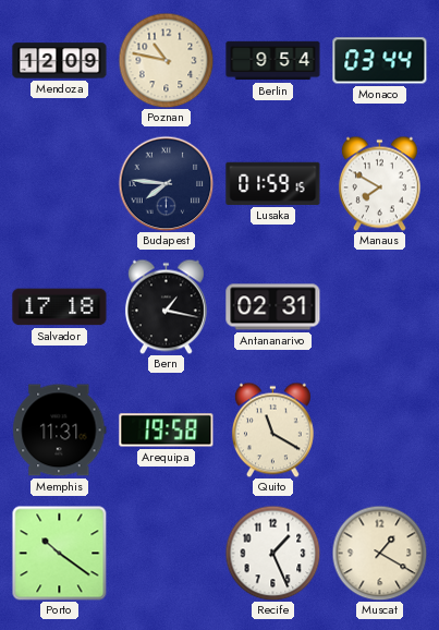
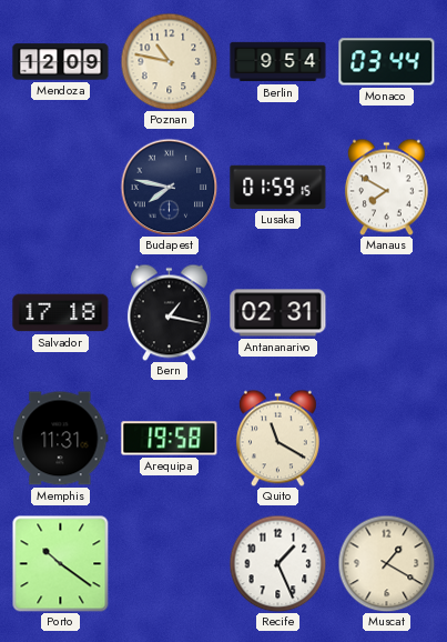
Budapest: 7:46 -> 7:47
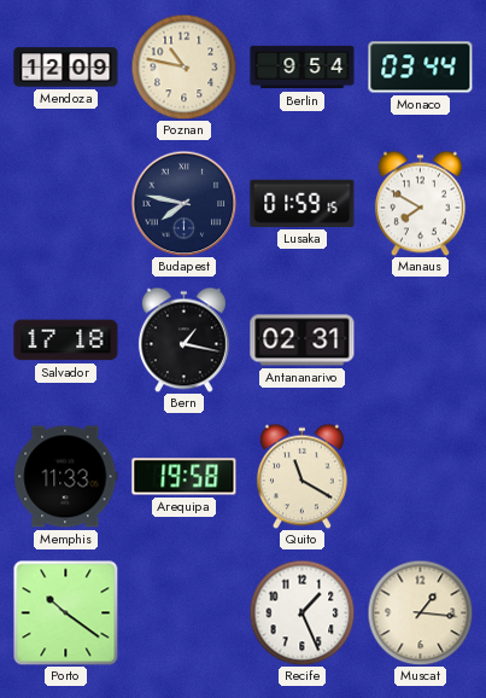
Memphis: 11:31 -> 11:33
Muscat: 1:20 -> 1:16
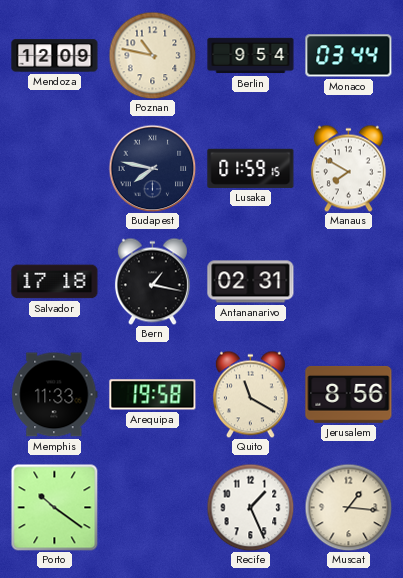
Jerusalem: none -> 8:56
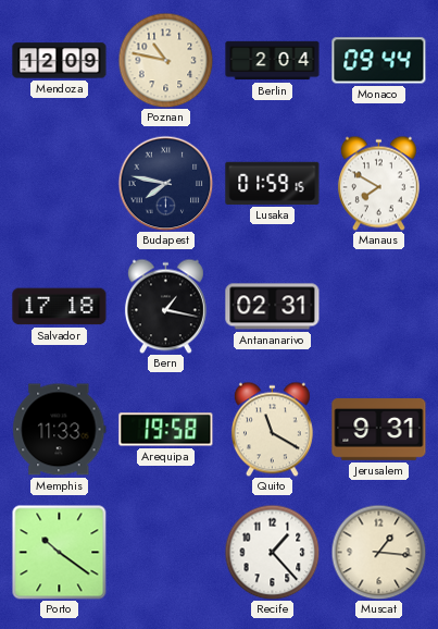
Berlin: 9:54 -> 2:04
Monaco: 03:44 -> 09:44
Jerusalem: 8:56 -> 9:31
Recife: 1:26 -> 1:23
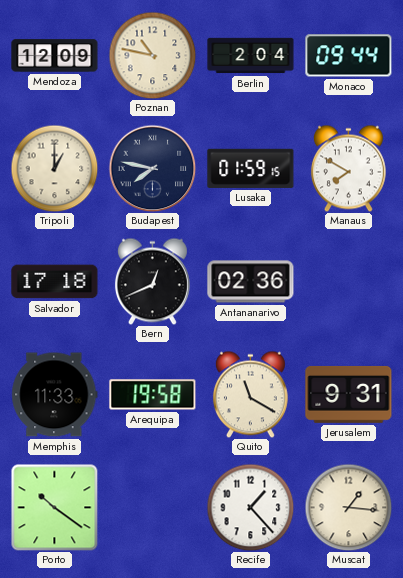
Tripoli: none -> 1:00
Bern: 1:17 -> 12:41
Antananarivo: 02:31 -> 02:36
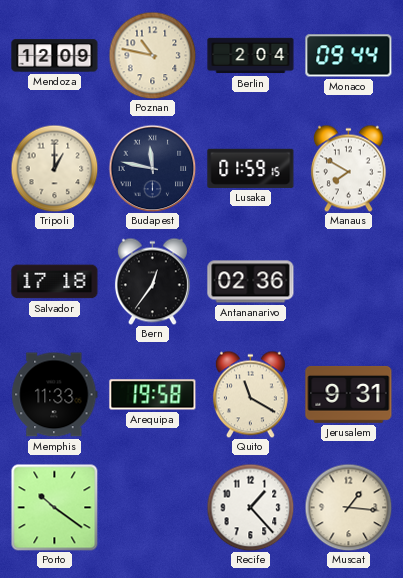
Budapest: 7:47 -> 11:47
Bern: 12:41 -> 12:36
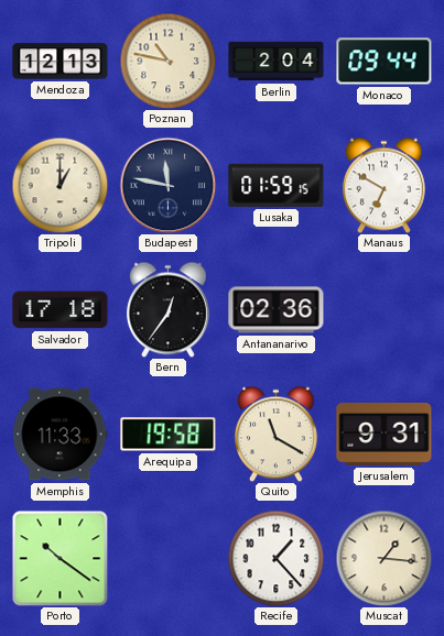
Mendoza: 12:09 -> 12:13
Manaus: 7:50 -> 6:50
